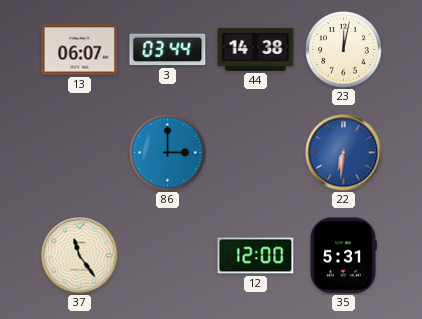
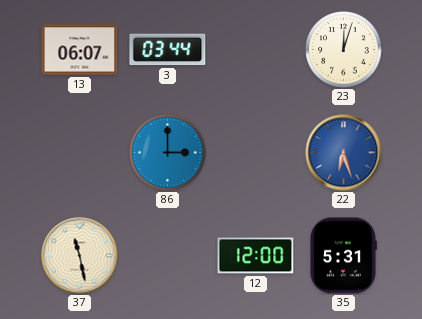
44: 14:38 -> none
23: 12:02 -> 12:03
22: 6:31 -> 6:27
37: 11:24 -> 11:28
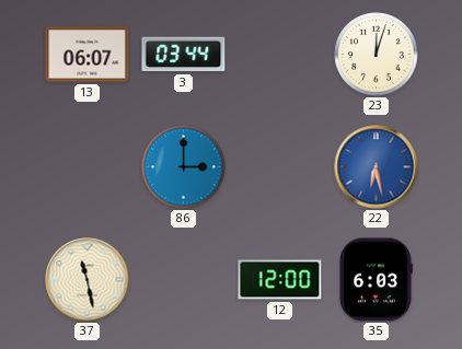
22: 6:27 -> 6:28
35: 5:31 -> 6:03
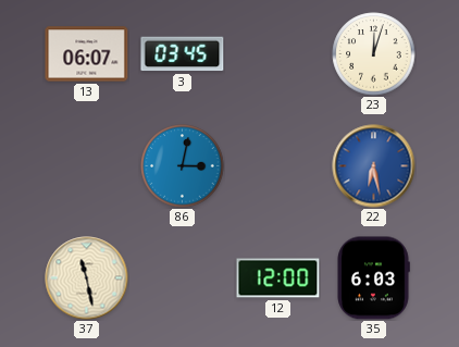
3: 03:44 -> 03:45
86: 3:00 -> 3:02
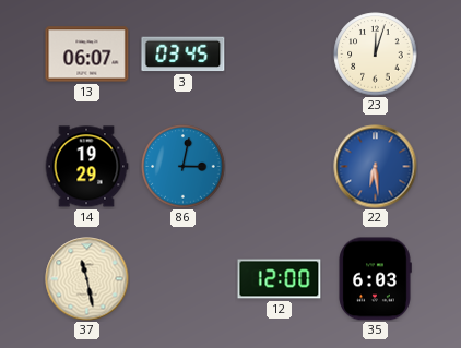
14: none -> 19:29
22: 6:28 -> 6:29
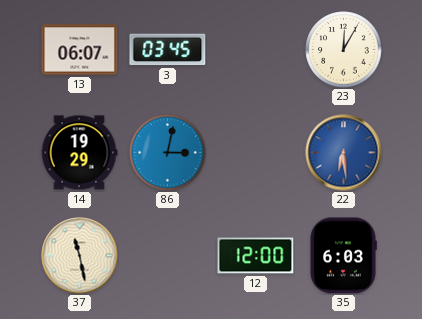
23: 12:03 -> 12:05
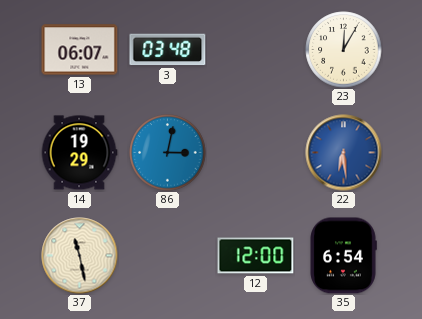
3: 03:45 -> 03:48
35: 6:03 -> 6:54
